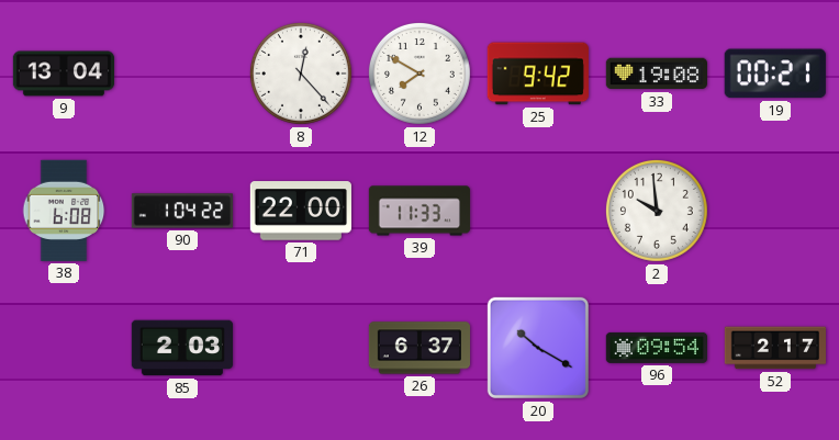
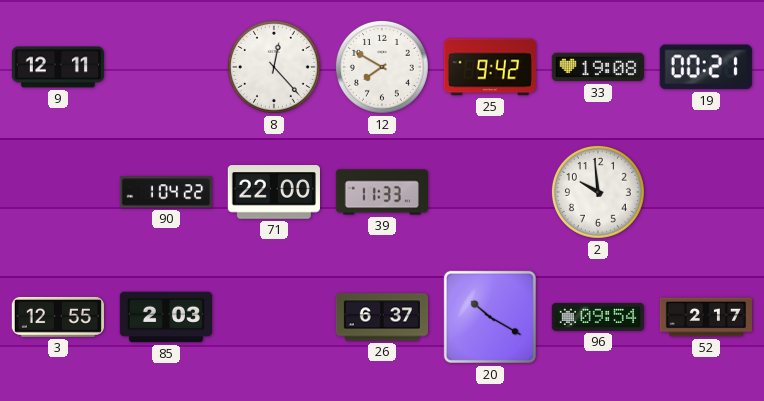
9: 13:04 -> 12:11
38: 6:08 -> none
3: none -> 12:55
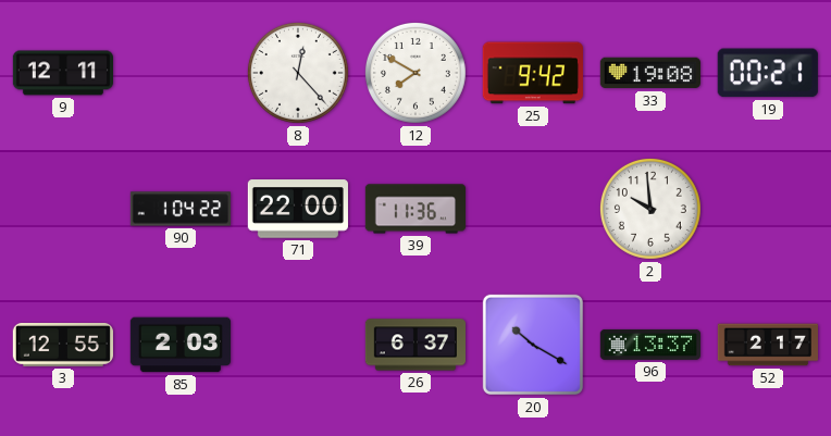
39: 11:33 -> 11:36
96: 09:54 -> 13:37
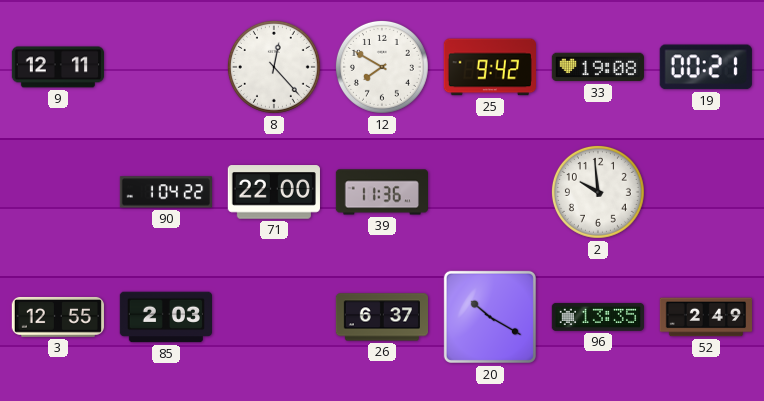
96: 13:37 -> 13:35
52: 2:17 -> 2:49
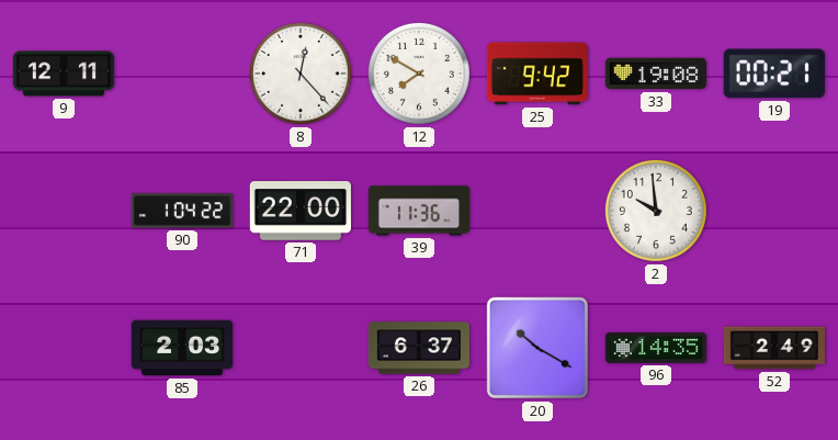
3: 12:55 -> none
96: 13:35 -> 14:35
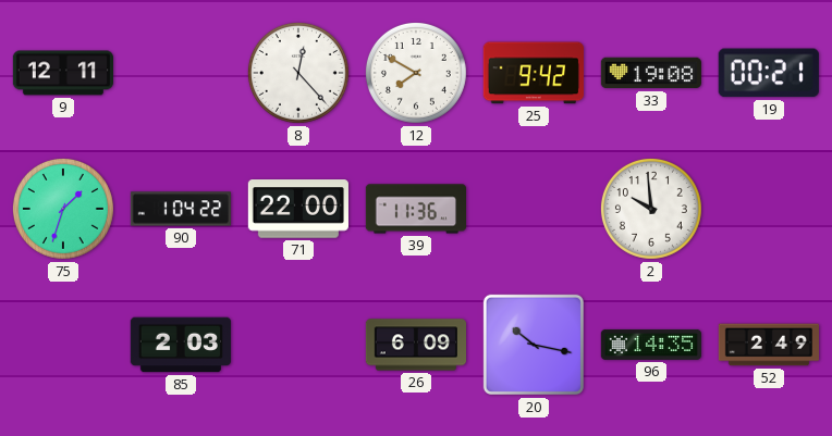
75: none -> 1:33
26: 6:37 -> 6:09
20: 10:20 -> 10:17
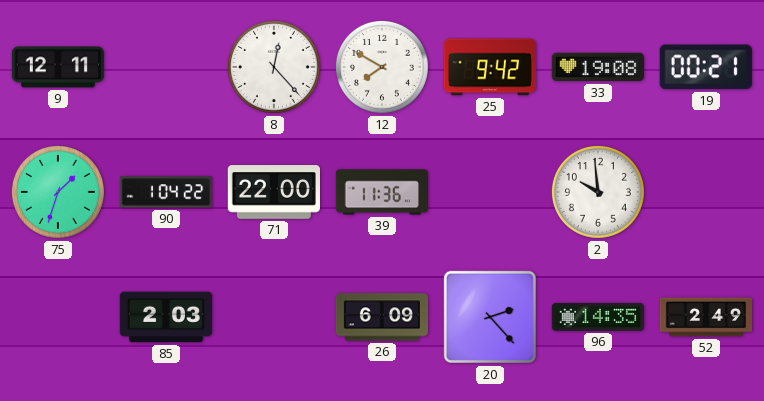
20: 10:17 -> 2:23
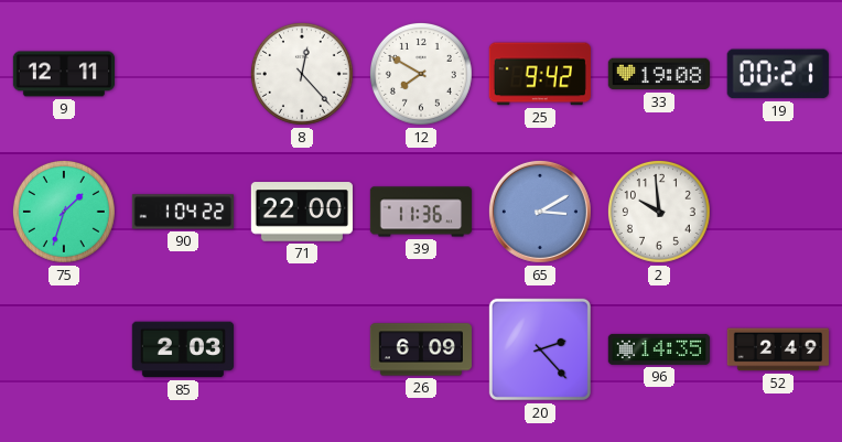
65: none -> 3:10
